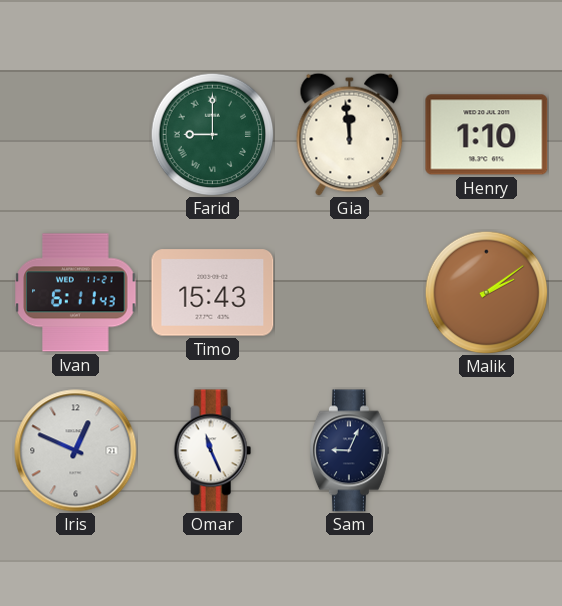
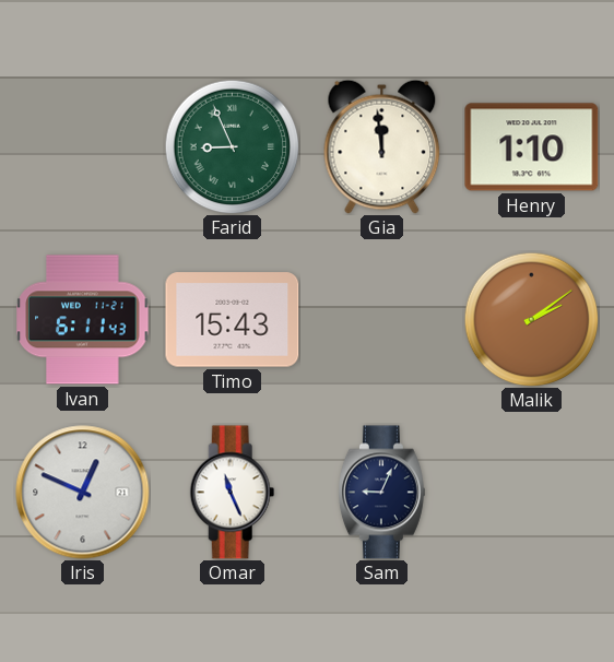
Farid: 9:00 -> 8:56
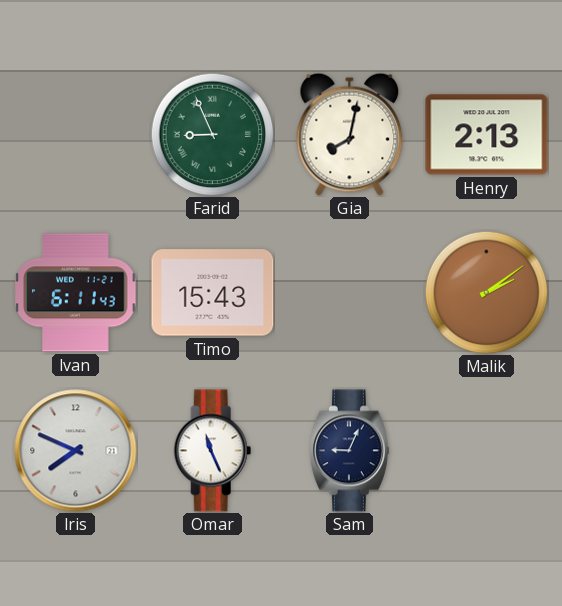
Gia: 11:59 -> 8:02
Henry: 1:10 -> 2:13
Iris: 12:49 -> 7:49
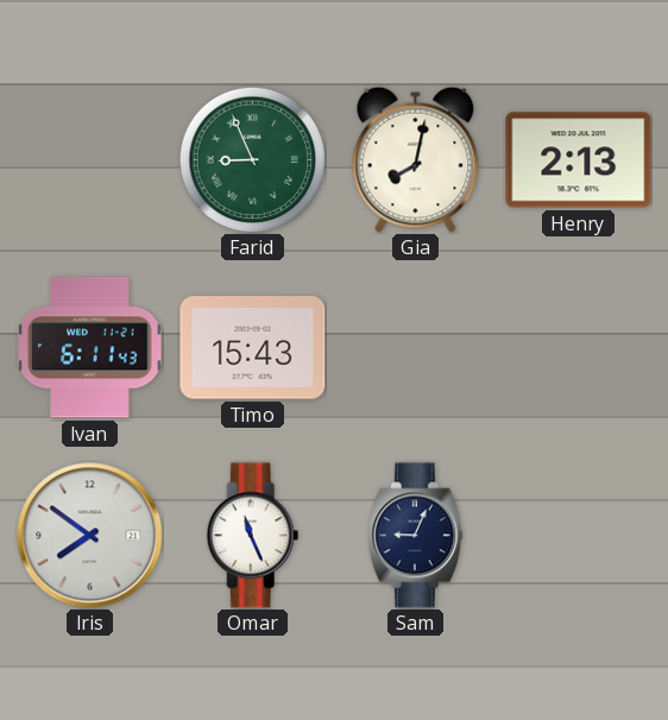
Malik: 2:09 -> none
Iris: 7:49 -> 7:51
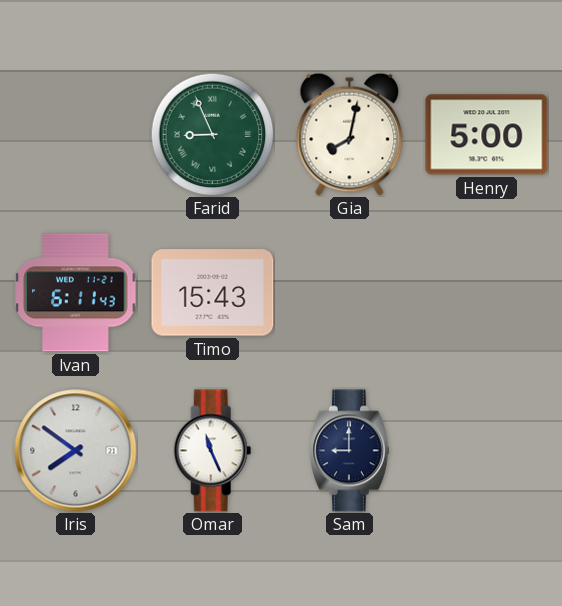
Henry: 2:13 -> 5:00
Sam: 9:04 -> 9:00
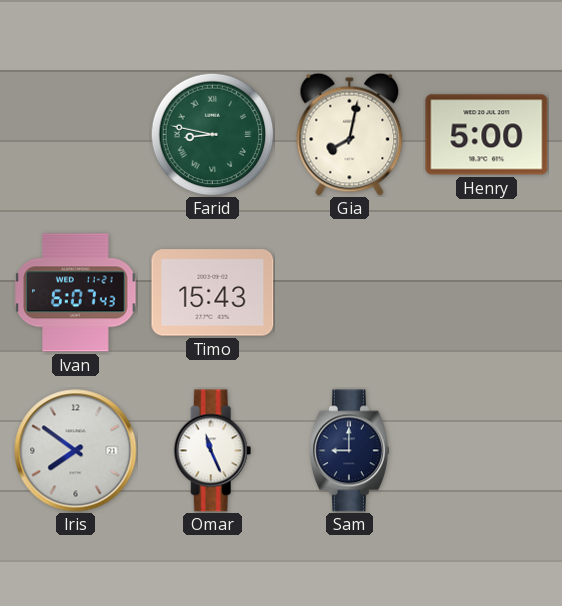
Farid: 8:56 -> 8:47
Ivan: 6:11 -> 6:07
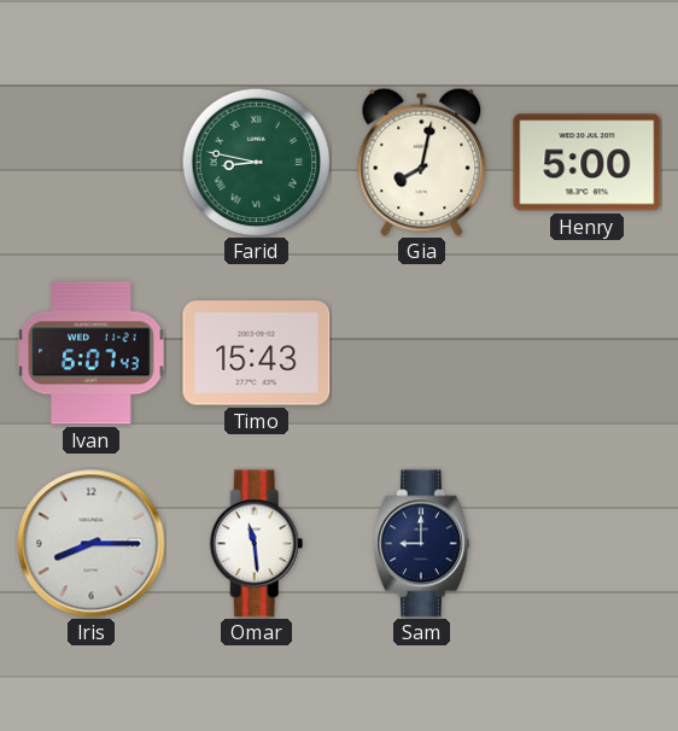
Iris: 7:51 -> 8:15
Omar: 11:26 -> 11:29
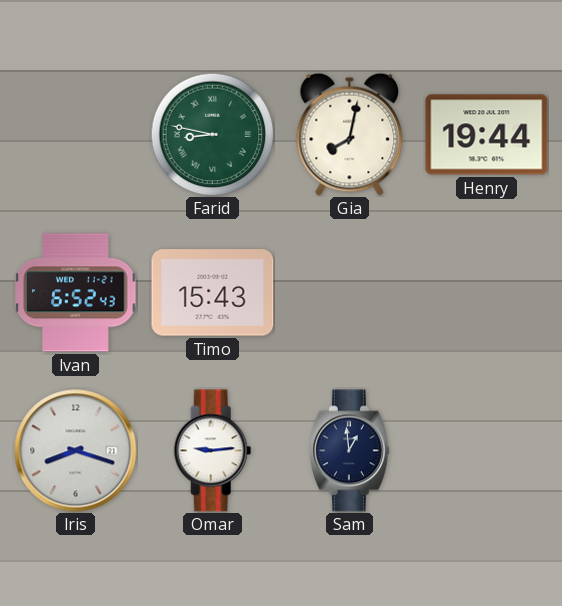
Henry: 5:00 -> 19:44
Ivan: 6:07 -> 6:52
Iris: 8:15 -> 8:18
Omar: 11:29 -> 9:14
Sam: 9:00 -> 12:59
